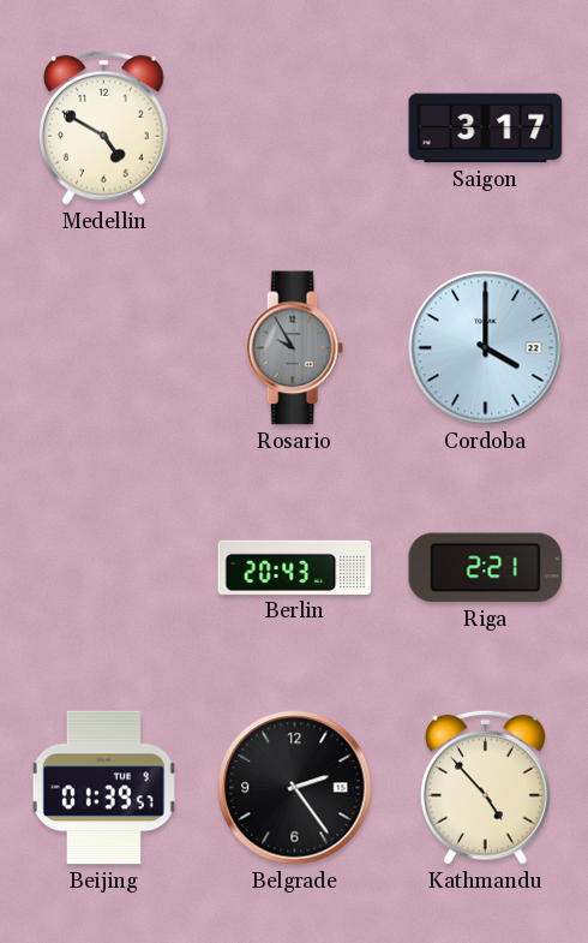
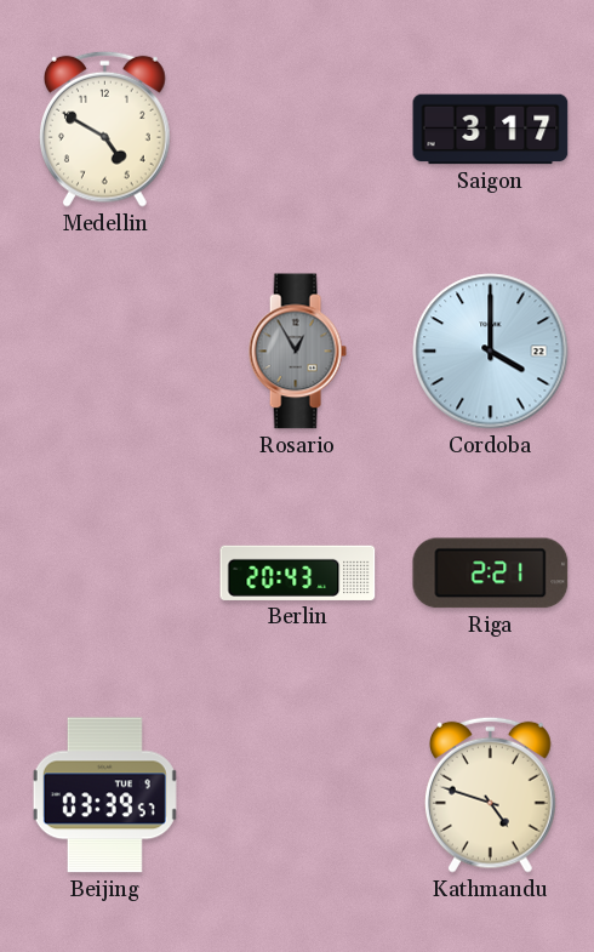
Rosario: 9:55 -> 12:55
Beijing: 01:39 -> 03:39
Belgrade: 2:24 -> none
Kathmandu: 4:53 -> 4:48
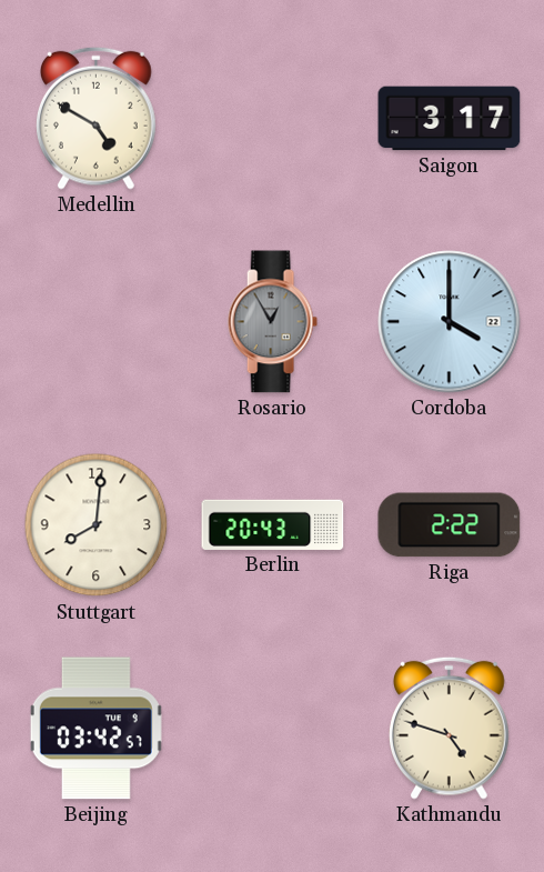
Stuttgart: none -> 8:01
Riga: 2:21 -> 2:22
Beijing: 03:39 -> 03:42
